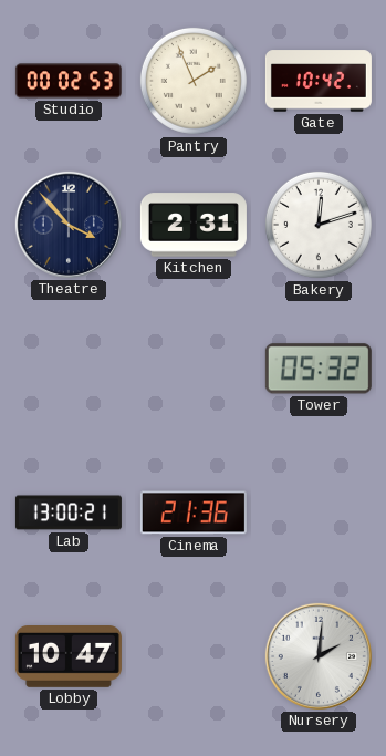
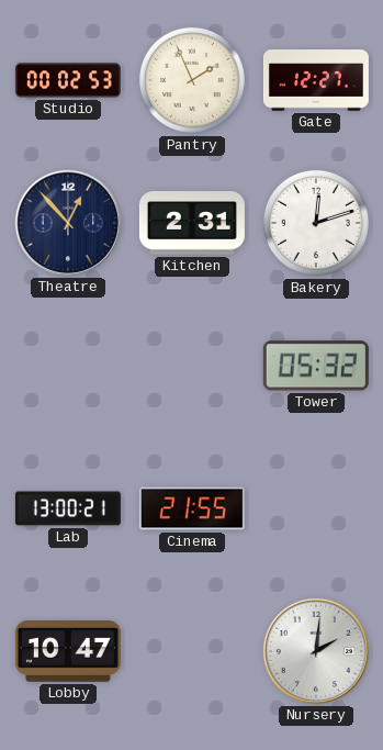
Gate: 10:42 -> 12:27
Theatre: 3:53 -> 12:53
Cinema: 21:36 -> 21:55
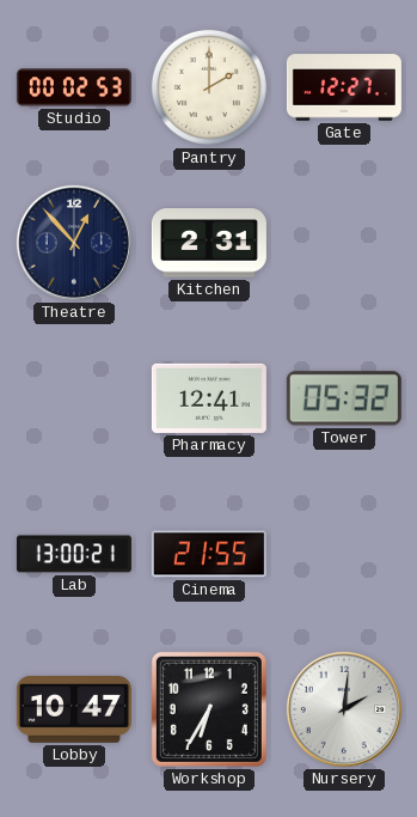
Pantry: 1:56 -> 2:00
Bakery: 12:12 -> none
Pharmacy: none -> 12:41
Workshop: none -> 6:35
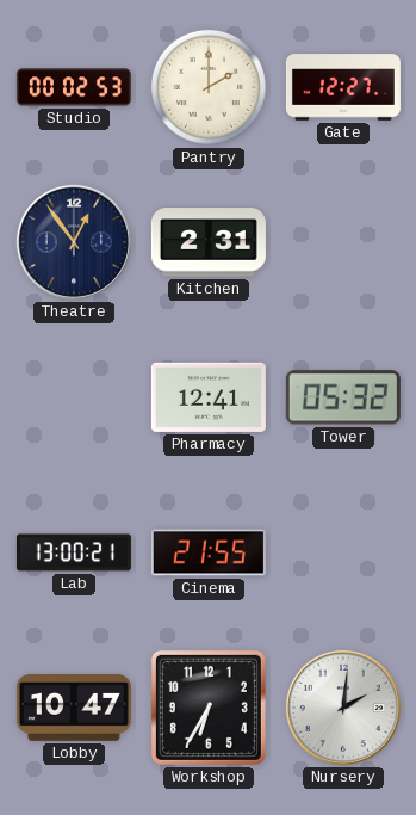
Theatre: 12:53 -> 12:54
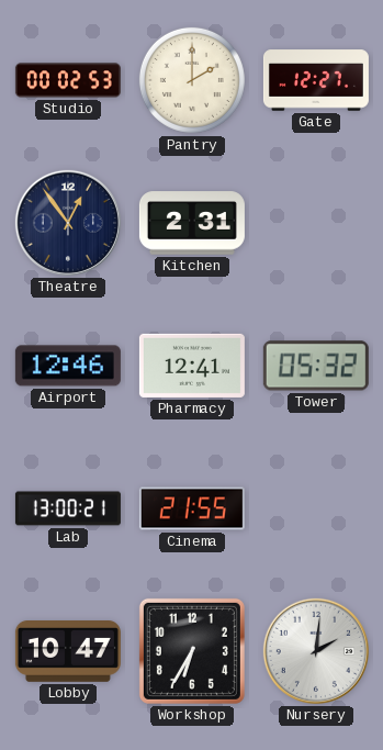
Airport: none -> 12:46
